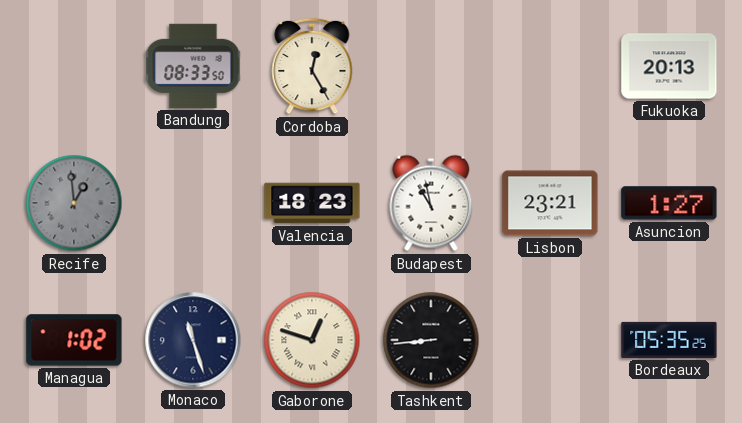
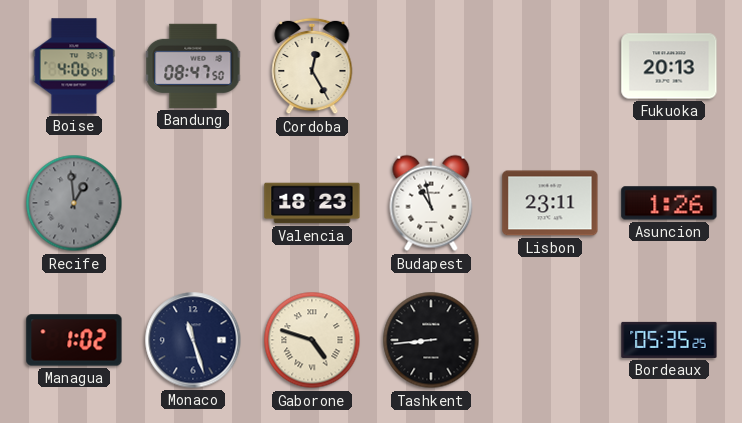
Boise: none -> 4:06
Bandung: 08:33 -> 08:47
Lisbon: 23:21 -> 23:11
Asuncion: 1:27 -> 1:26
Gaborone: 12:48 -> 4:48
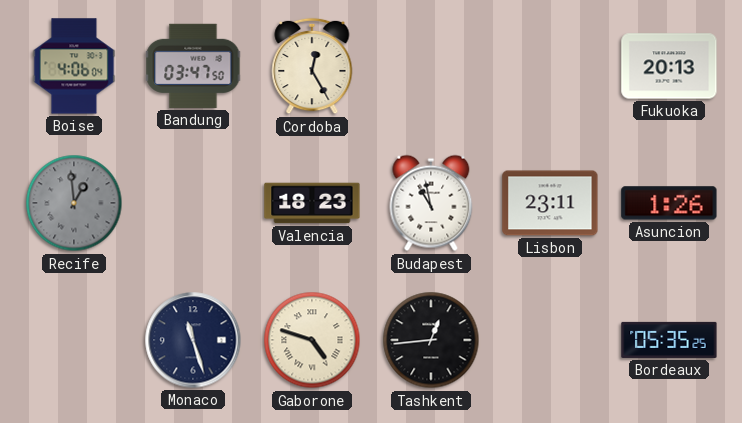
Bandung: 08:47 -> 03:47
Managua: 1:02 -> none
Tashkent: 8:44 -> 12:44
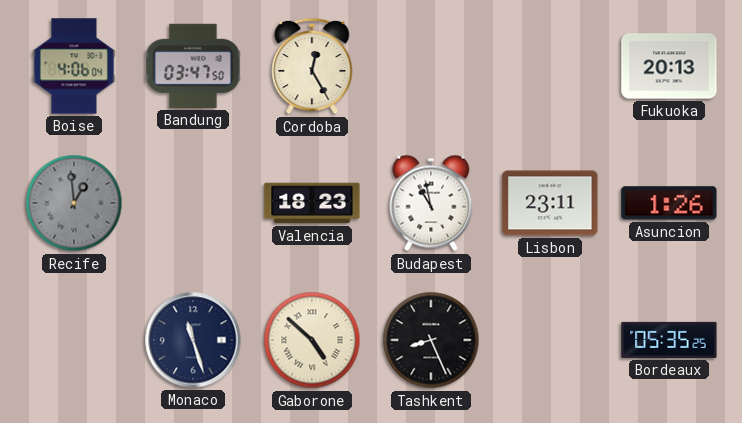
Gaborone: 4:48 -> 4:52
Tashkent: 12:44 -> 8:26
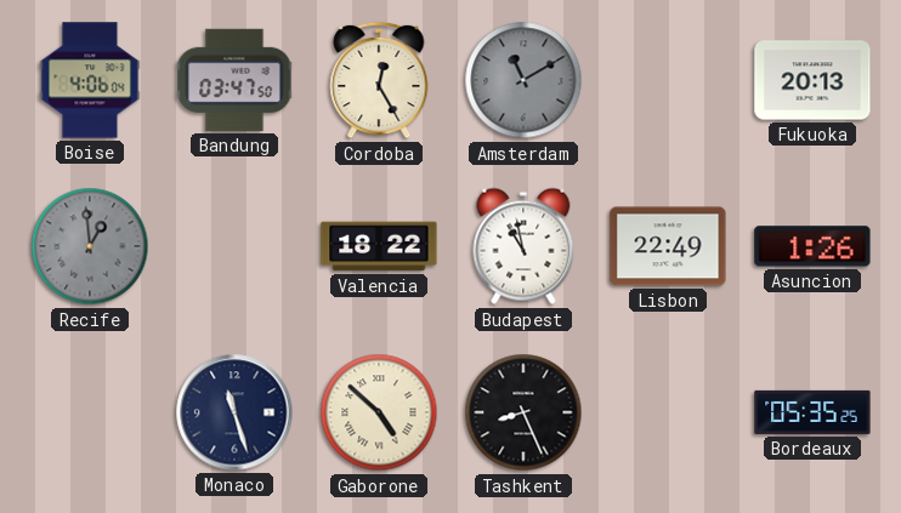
Amsterdam: none -> 11:10
Valencia: 18:23 -> 18:22
Lisbon: 23:11 -> 22:49
